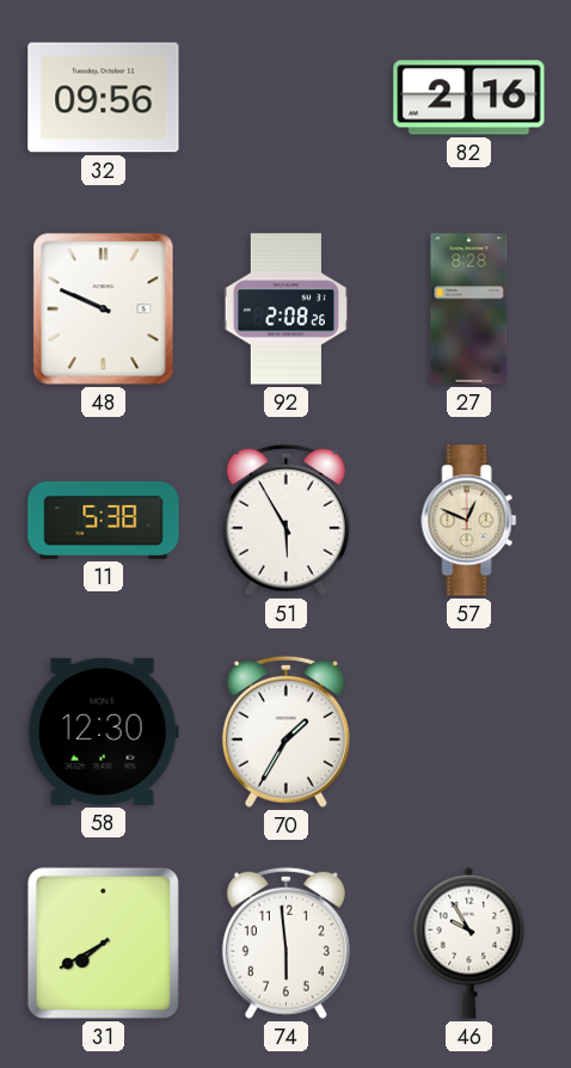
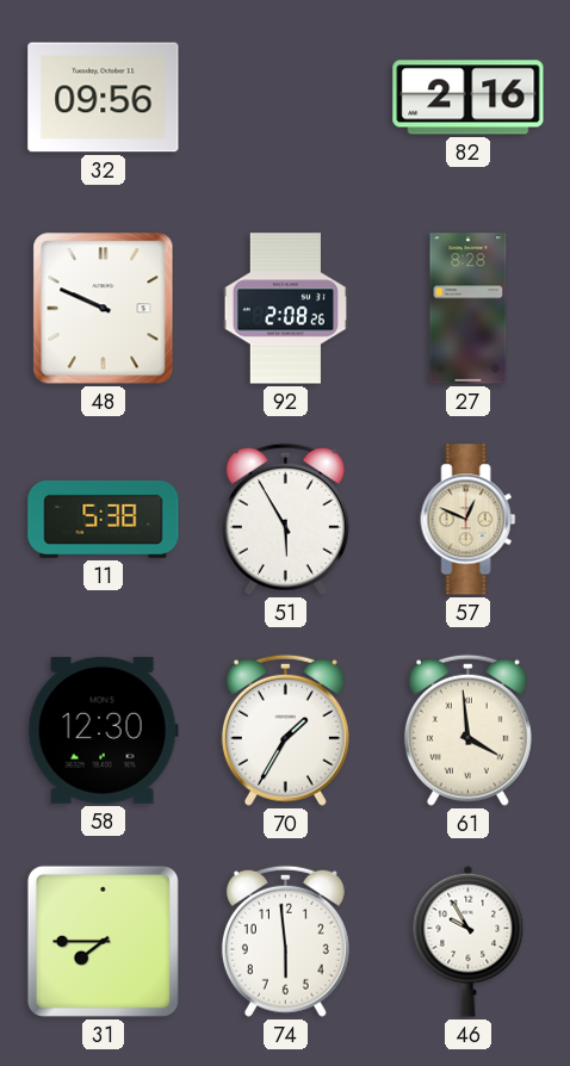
61: none -> 3:59
31: 7:40 -> 7:45
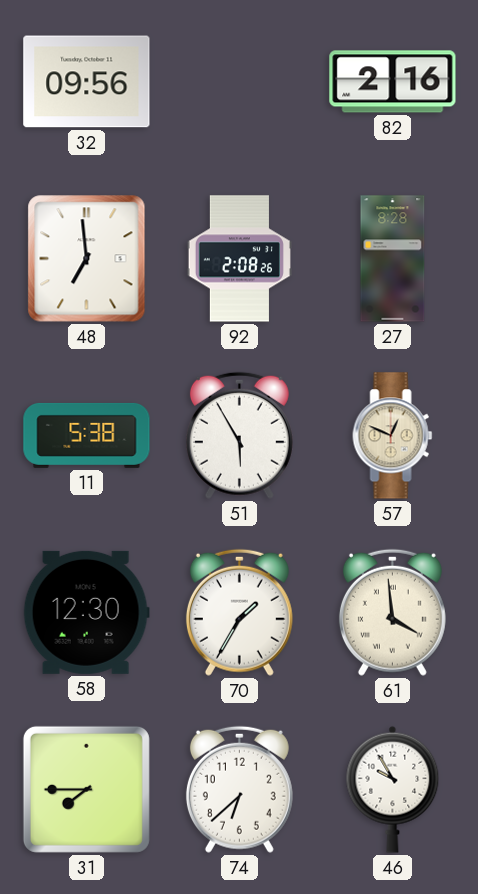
48: 9:49 -> 6:59
74: 5:59 -> 6:38
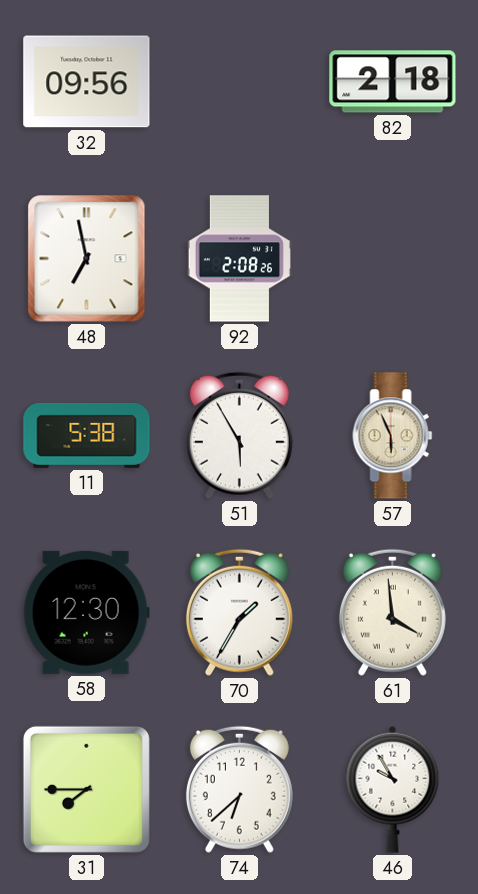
82: 2:16 -> 2:18
48: 6:59 -> 6:58
27: 8:28 -> none
57: 12:49 -> 5:56
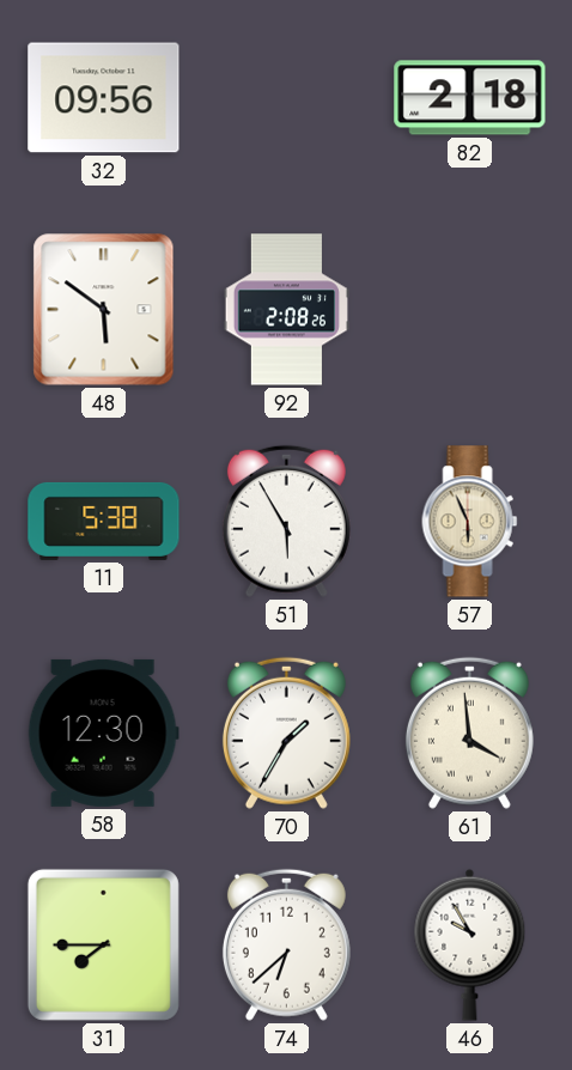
48: 6:58 -> 5:51
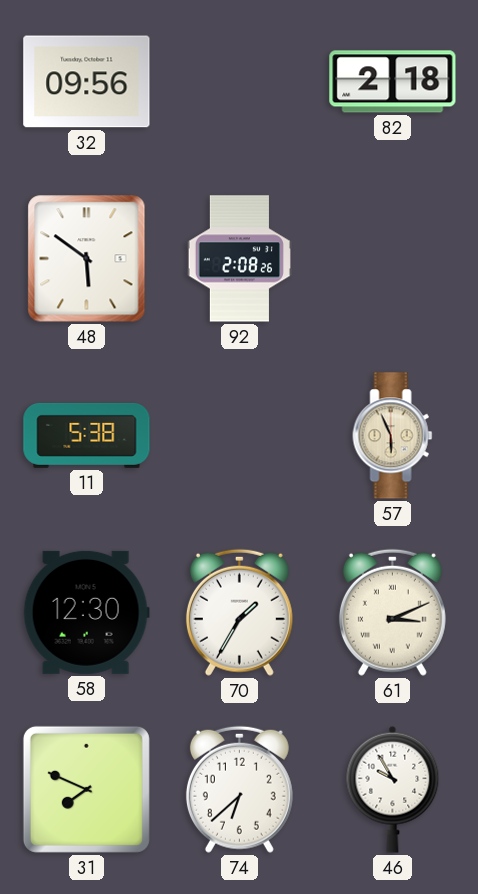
51: 5:55 -> none
61: 3:59 -> 3:11
31: 7:45 -> 7:49
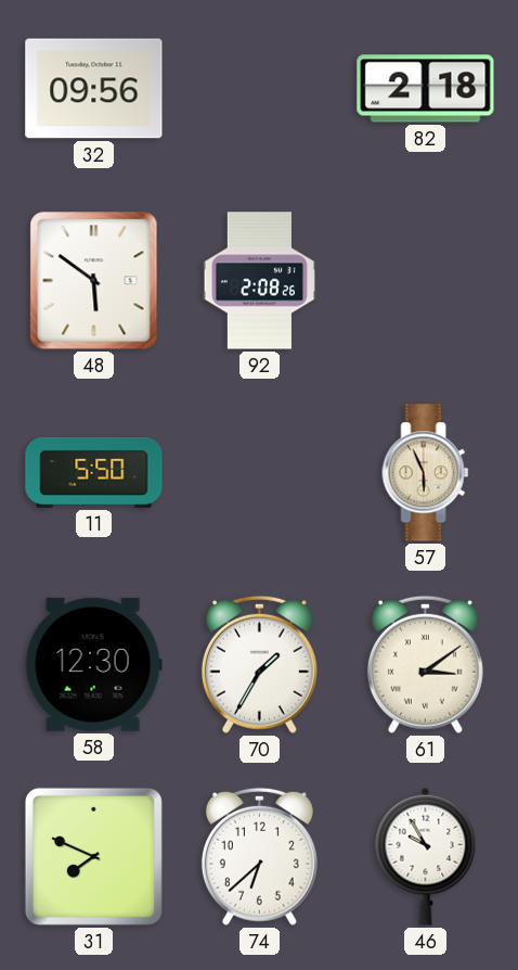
11: 5:38 -> 5:50
61: 3:11 -> 3:09
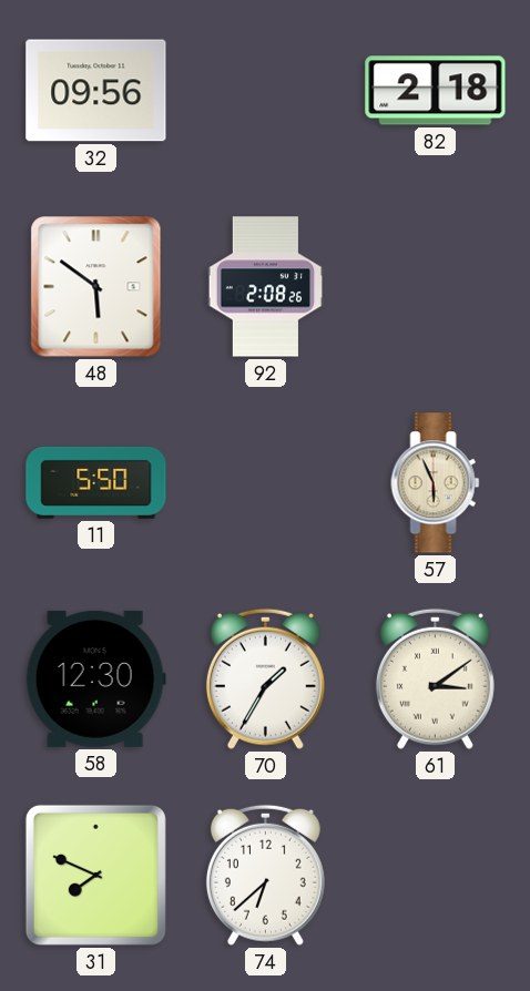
46: 9:55 -> none
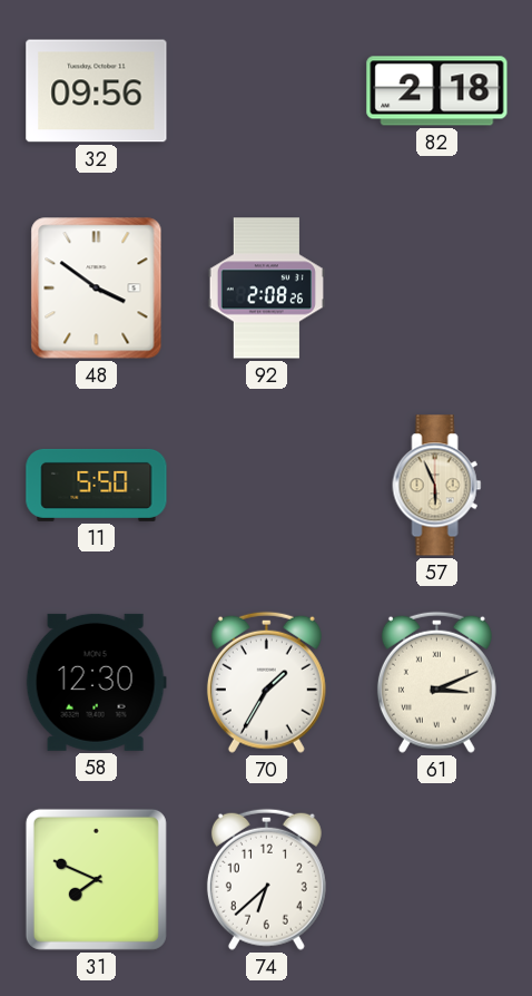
48: 5:51 -> 3:51
61: 3:09 -> 3:11
